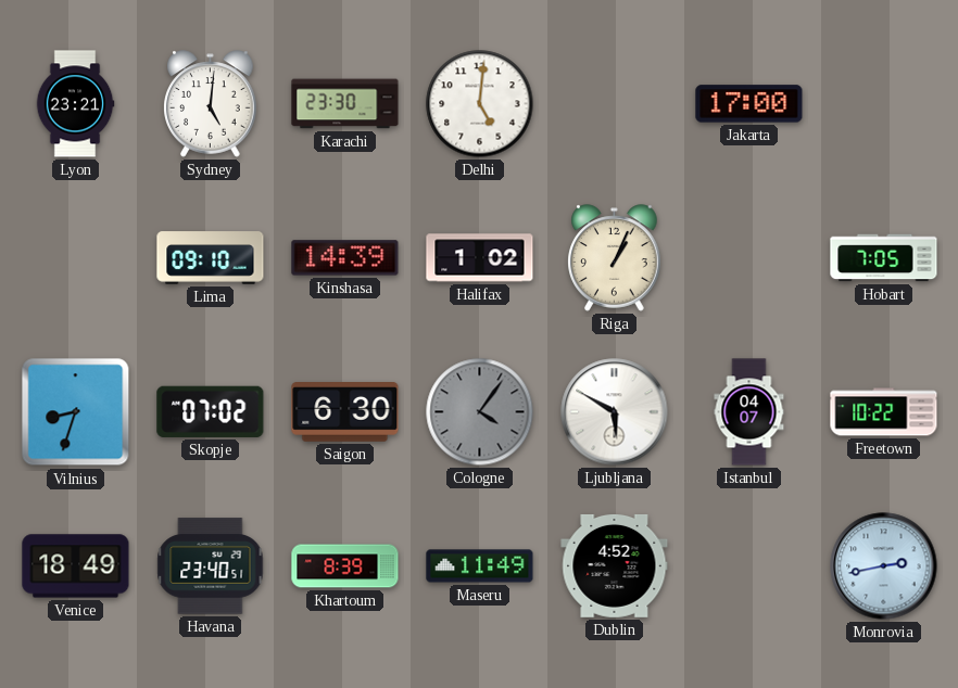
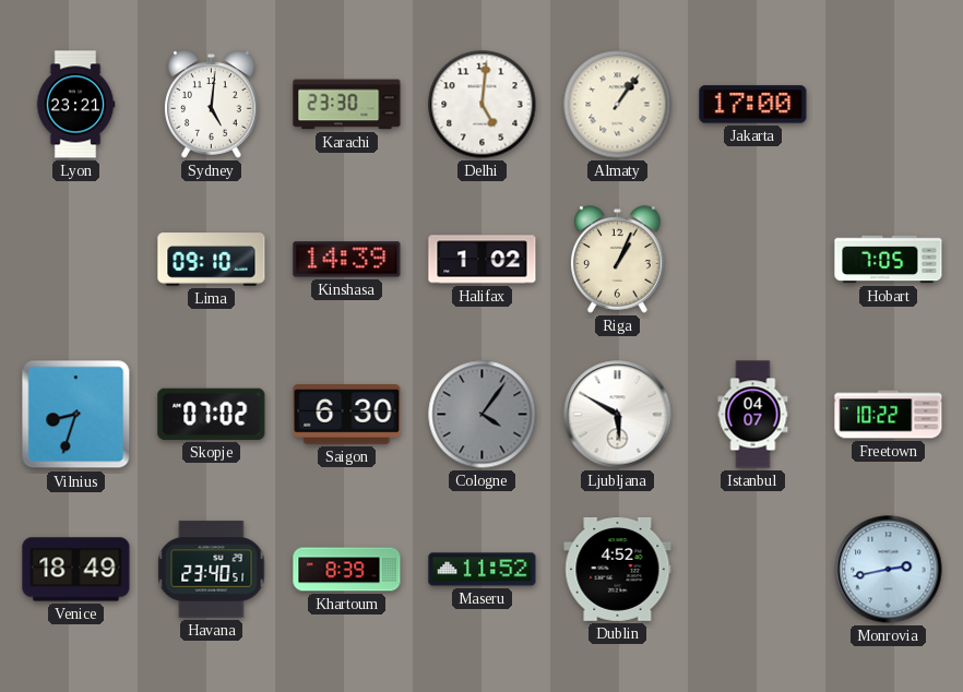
Almaty: none -> 1:06
Maseru: 11:49 -> 11:52
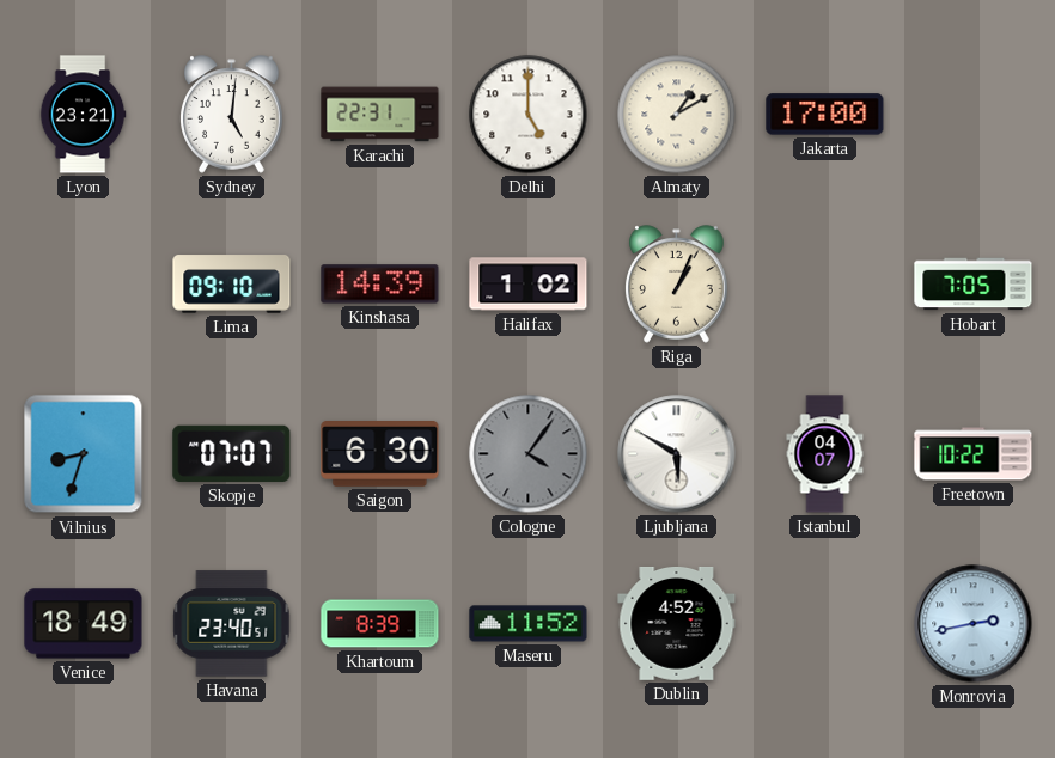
Karachi: 23:30 -> 22:31
Delhi: 5:01 -> 5:00
Almaty: 1:06 -> 1:10
Skopje: 07:02 -> 07:07
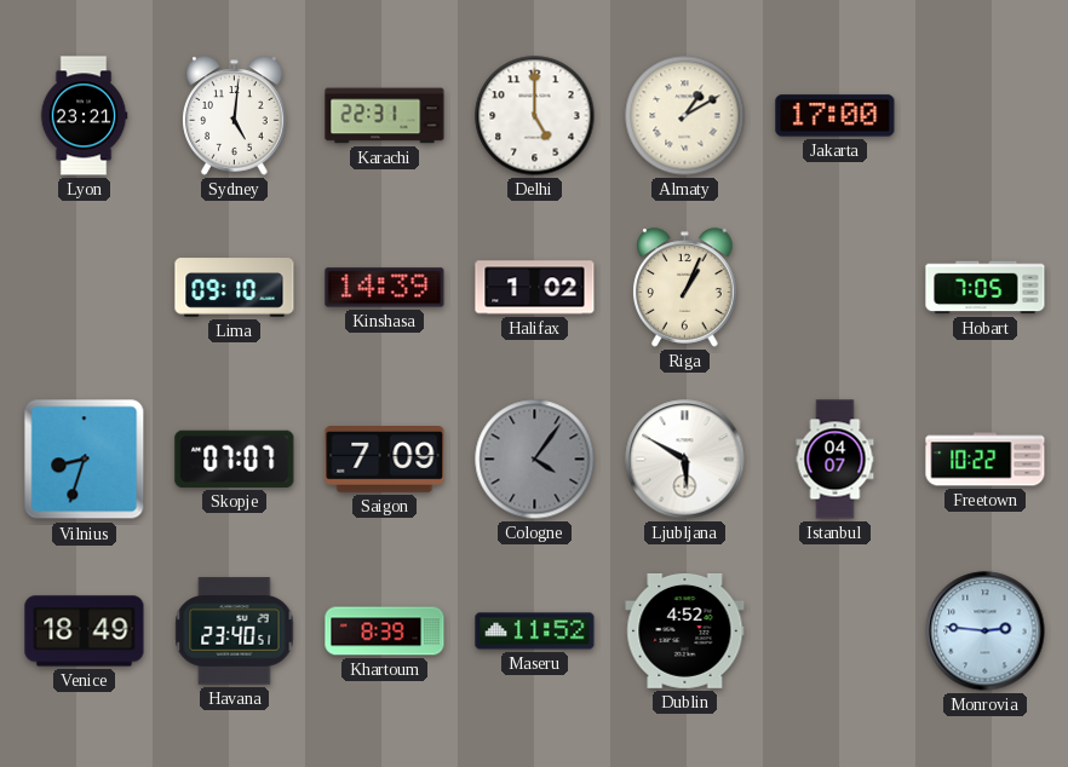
Saigon: 6:30 -> 7:09
Monrovia: 2:43 -> 2:46
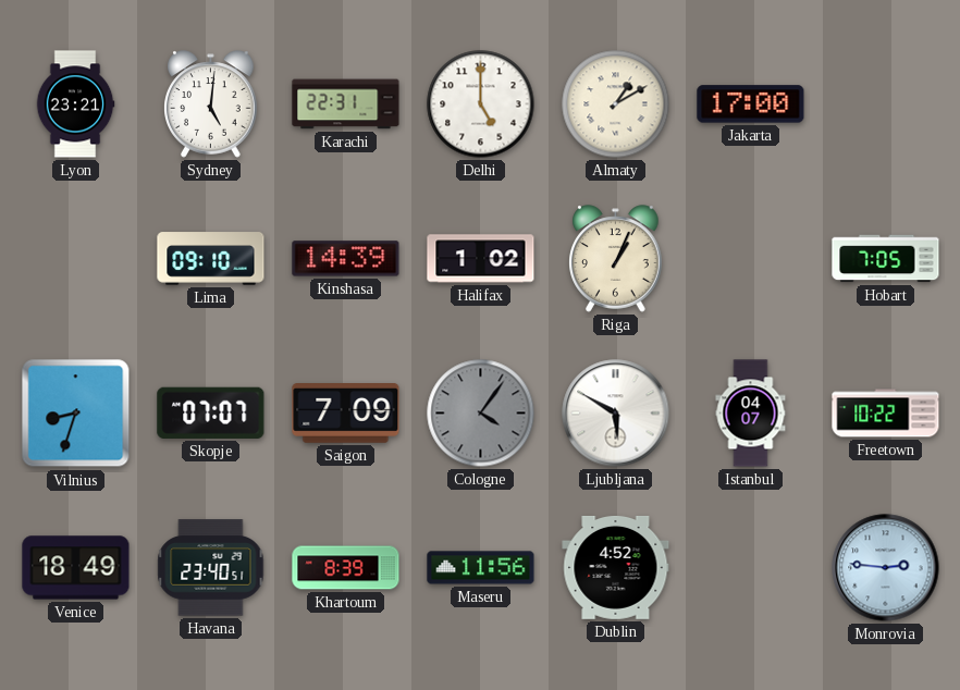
Maseru: 11:52 -> 11:56
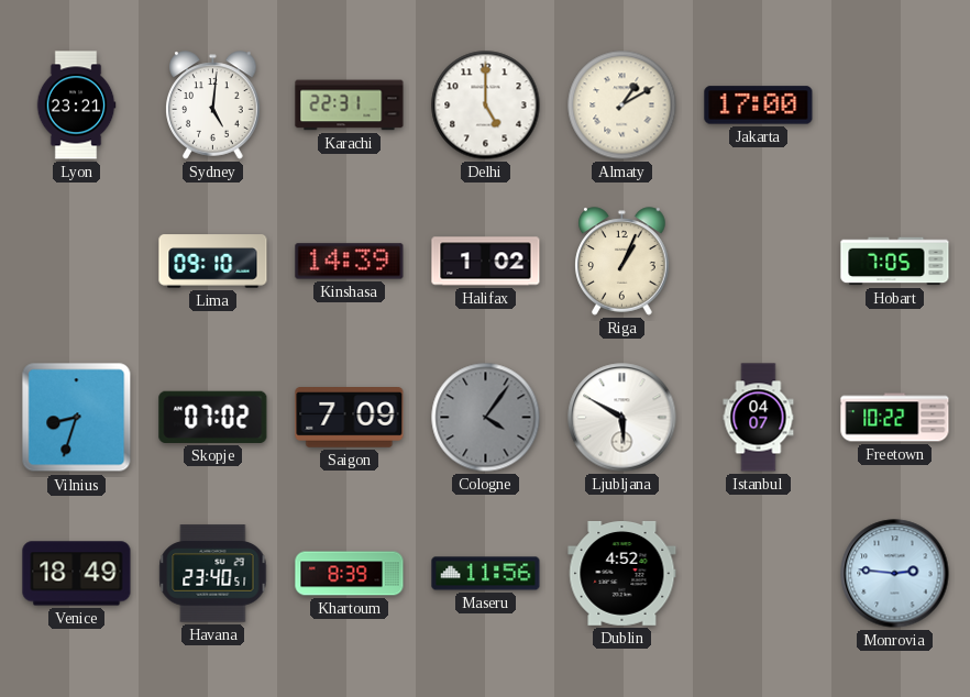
Skopje: 07:07 -> 07:02
